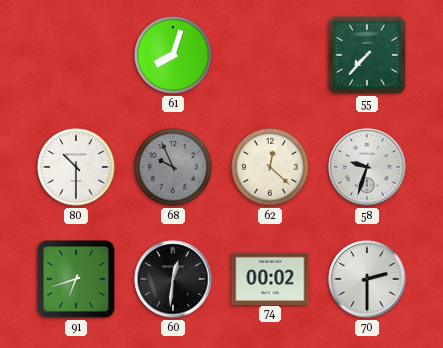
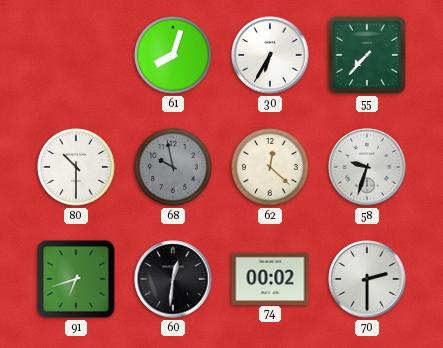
30: none -> 6:35
68: 9:56 -> 9:58
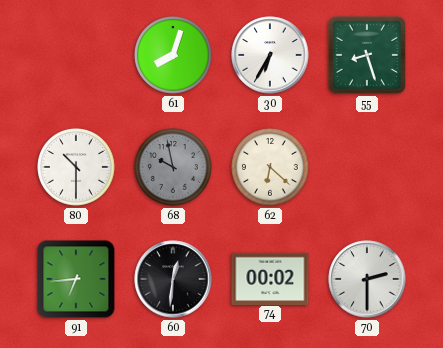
55: 7:37 -> 8:27
62: 12:22 -> 6:22
58: 9:33 -> none
91: 6:42 -> 6:44
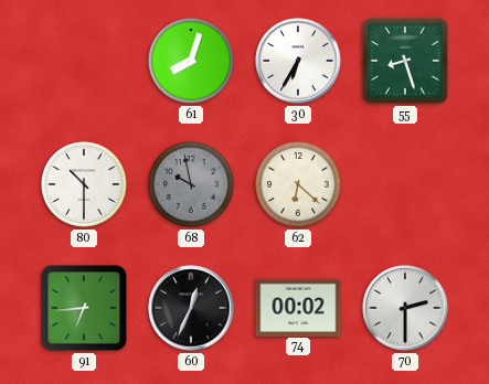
60: 12:31 -> 12:34
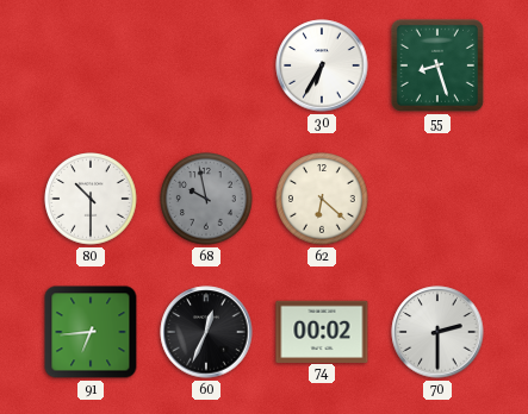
61: 8:03 -> none
